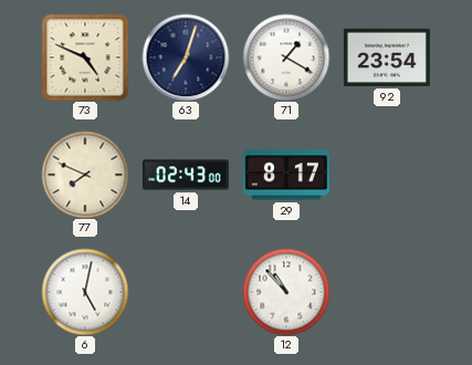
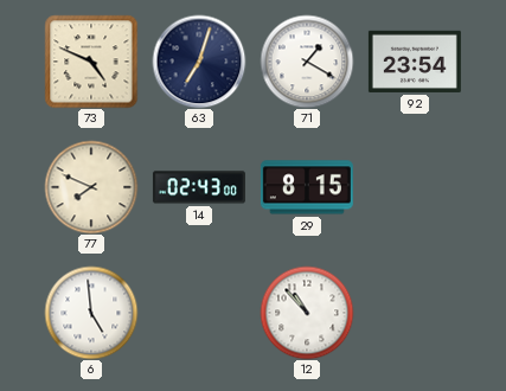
29: 8:17 -> 8:15
6: 5:02 -> 4:59
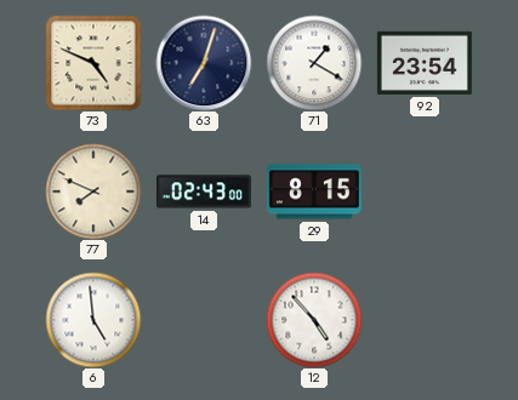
12: 10:53 -> 4:53
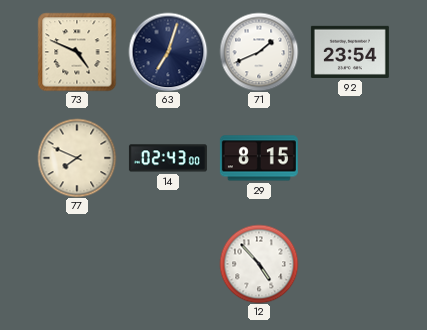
71: 1:20 -> 1:41
6: 4:59 -> none
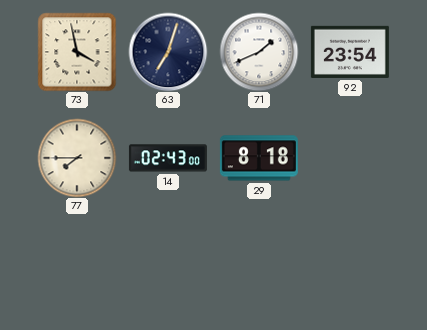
73: 4:49 -> 3:58
77: 7:49 -> 7:45
29: 8:15 -> 8:18
12: 4:53 -> none
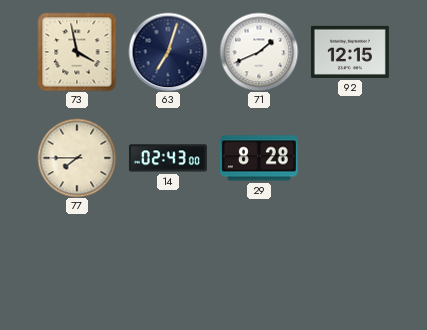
92: 23:54 -> 12:15
29: 8:18 -> 8:28
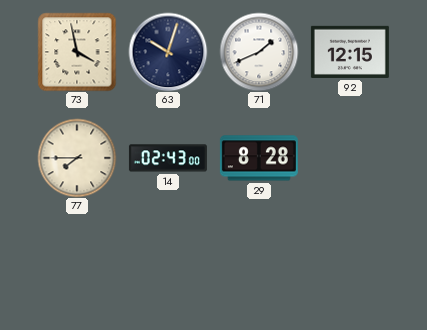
63: 7:03 -> 10:03
